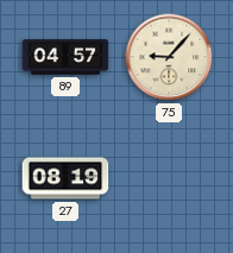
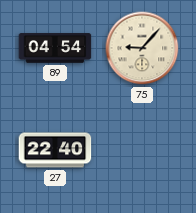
89: 04:57 -> 04:54
27: 08:19 -> 22:40
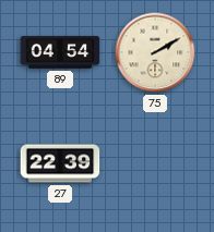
75: 9:07 -> 2:10
27: 22:40 -> 22:39
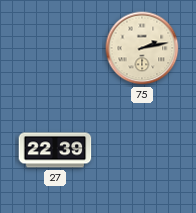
89: 04:54 -> none
75: 2:10 -> 2:13
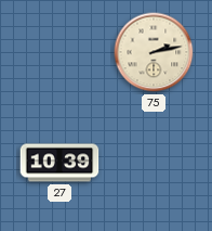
27: 22:39 -> 10:39
